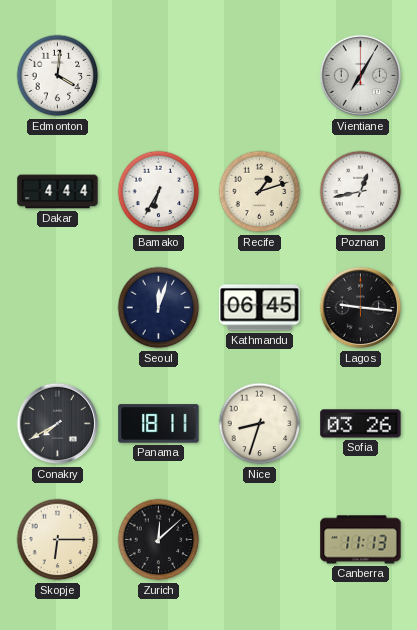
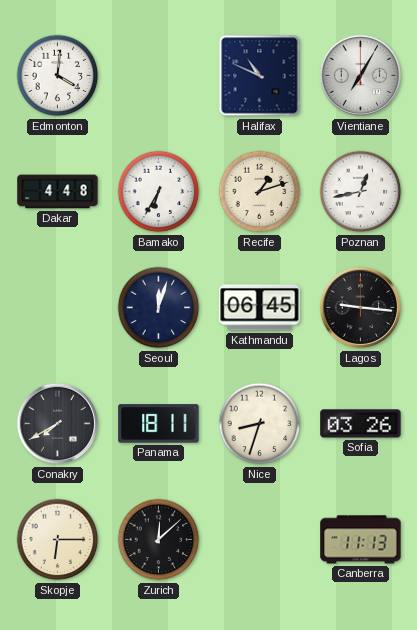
Halifax: none -> 10:49
Dakar: 4:44 -> 4:48
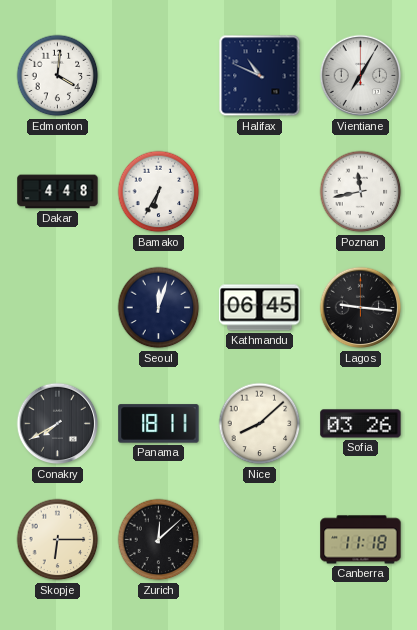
Recife: 1:12 -> none
Poznan: 12:43 -> 11:43
Nice: 8:33 -> 8:08
Canberra: 11:13 -> 11:18
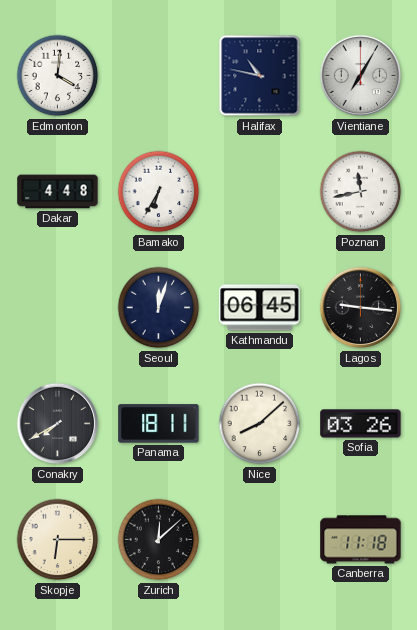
Halifax: 10:49 -> 10:47
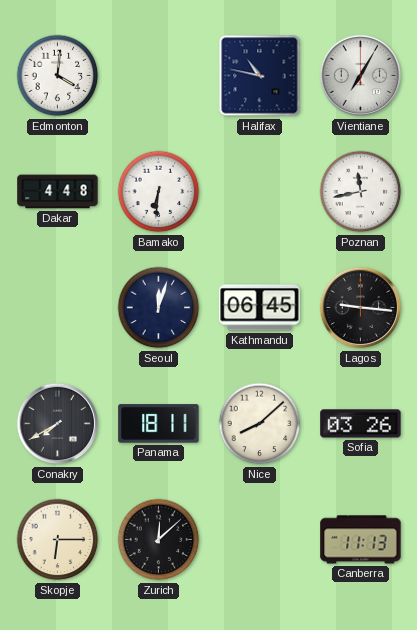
Bamako: 6:35 -> 6:31
Canberra: 11:18 -> 11:13
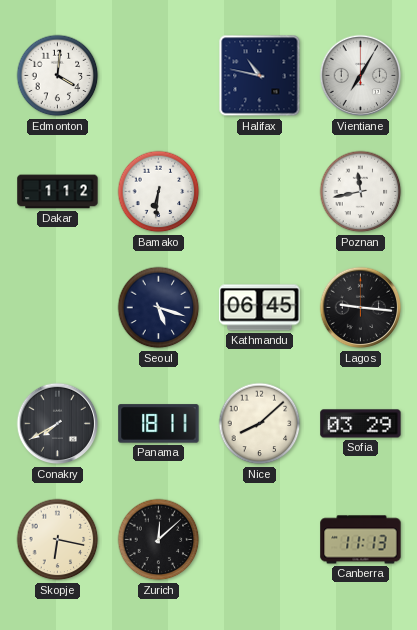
Dakar: 4:48 -> 1:12
Seoul: 12:03 -> 5:18
Sofia: 03:26 -> 03:29
Skopje: 6:15 -> 6:17
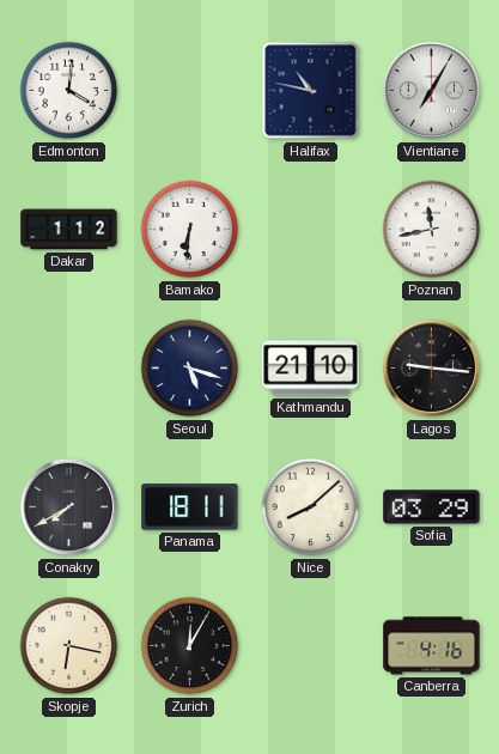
Kathmandu: 06:45 -> 21:10
Zurich: 12:08 -> 12:05
Canberra: 11:13 -> 4:16
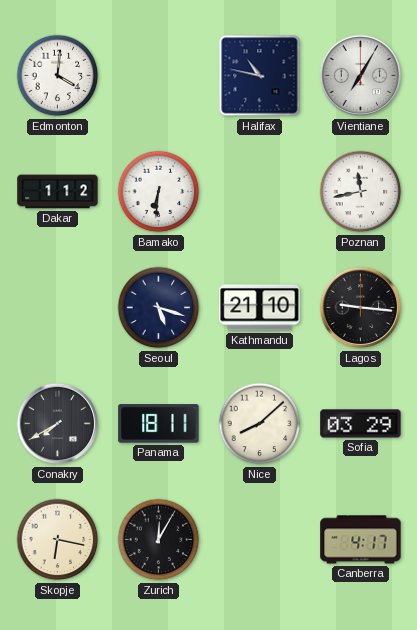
Canberra: 4:16 -> 4:17
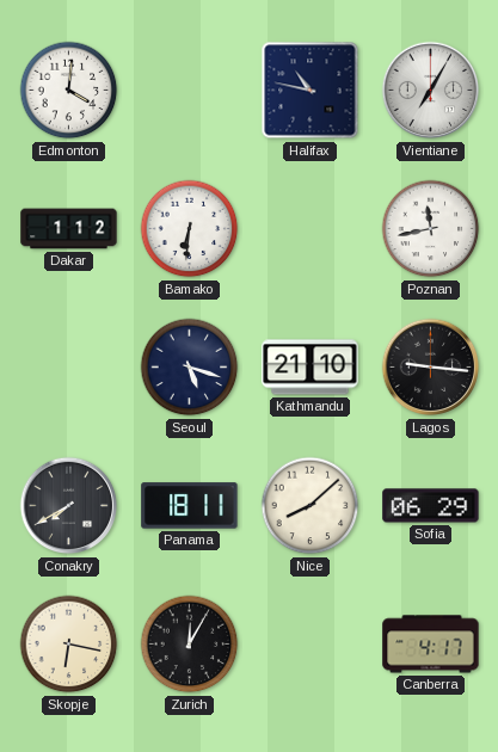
Sofia: 03:29 -> 06:29
